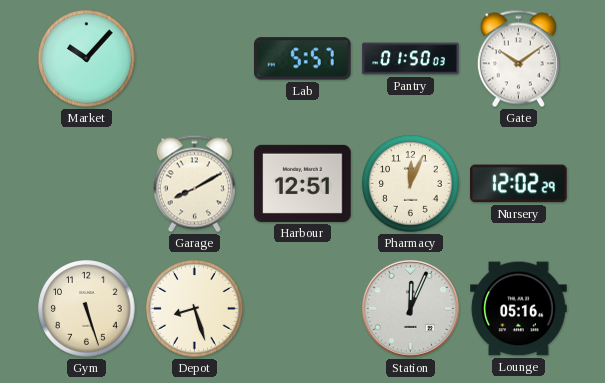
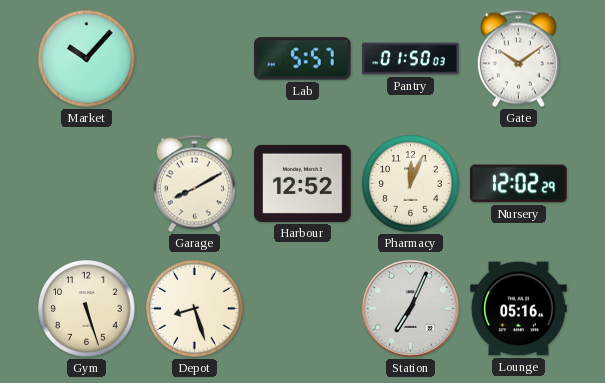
Harbour: 12:51 -> 12:52
Station: 12:04 -> 7:04
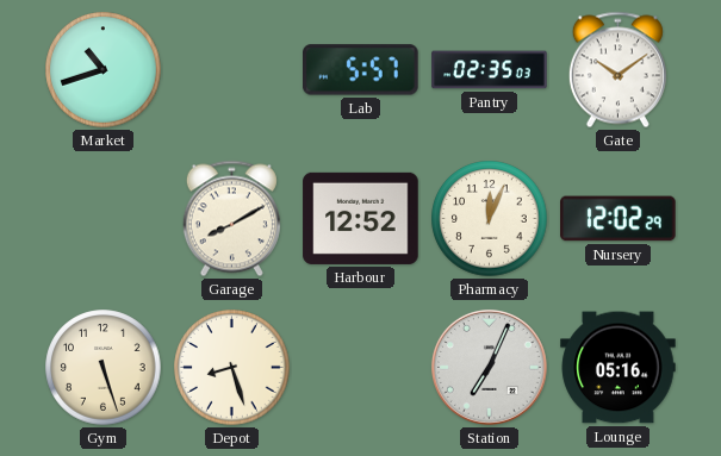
Market: 10:07 -> 10:42
Pantry: 01:50 -> 02:35
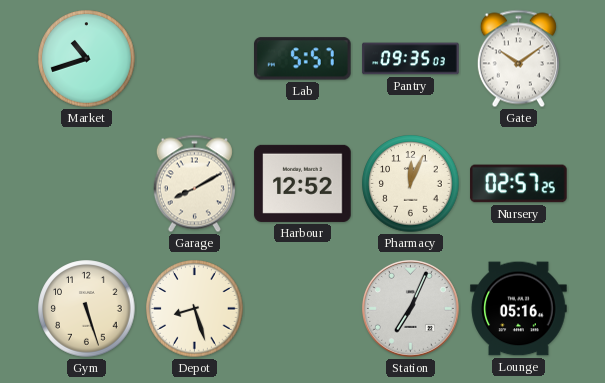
Pantry: 02:35 -> 09:35
Nursery: 12:02 -> 02:57
